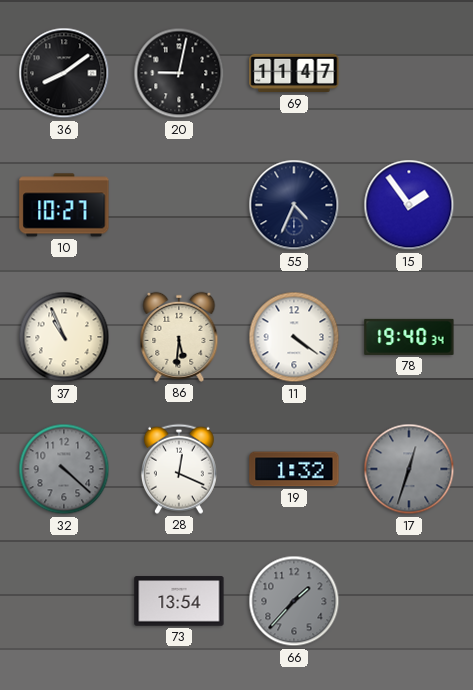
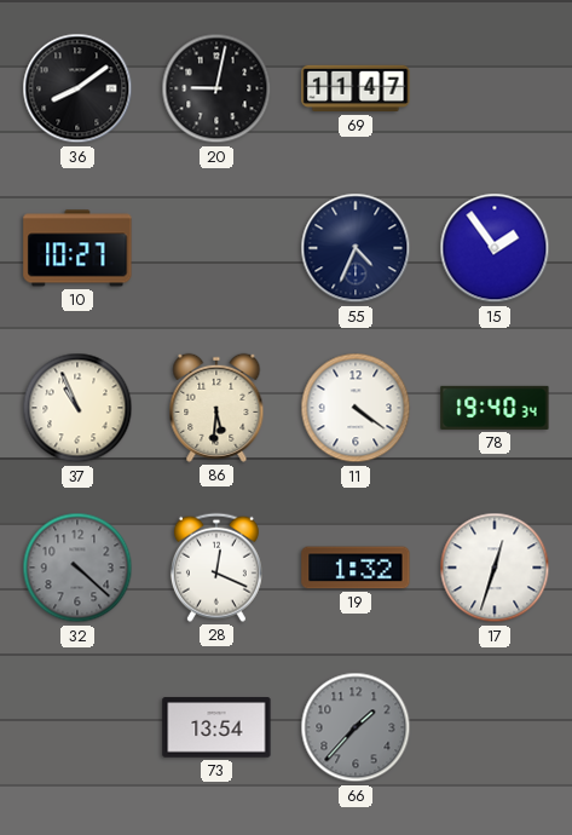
17 dial: grey -> white
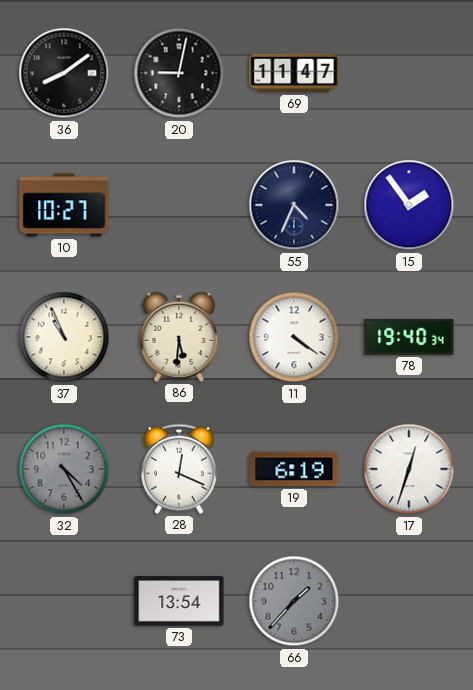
32: 4:22 -> 4:25
19: 1:32 -> 6:19
